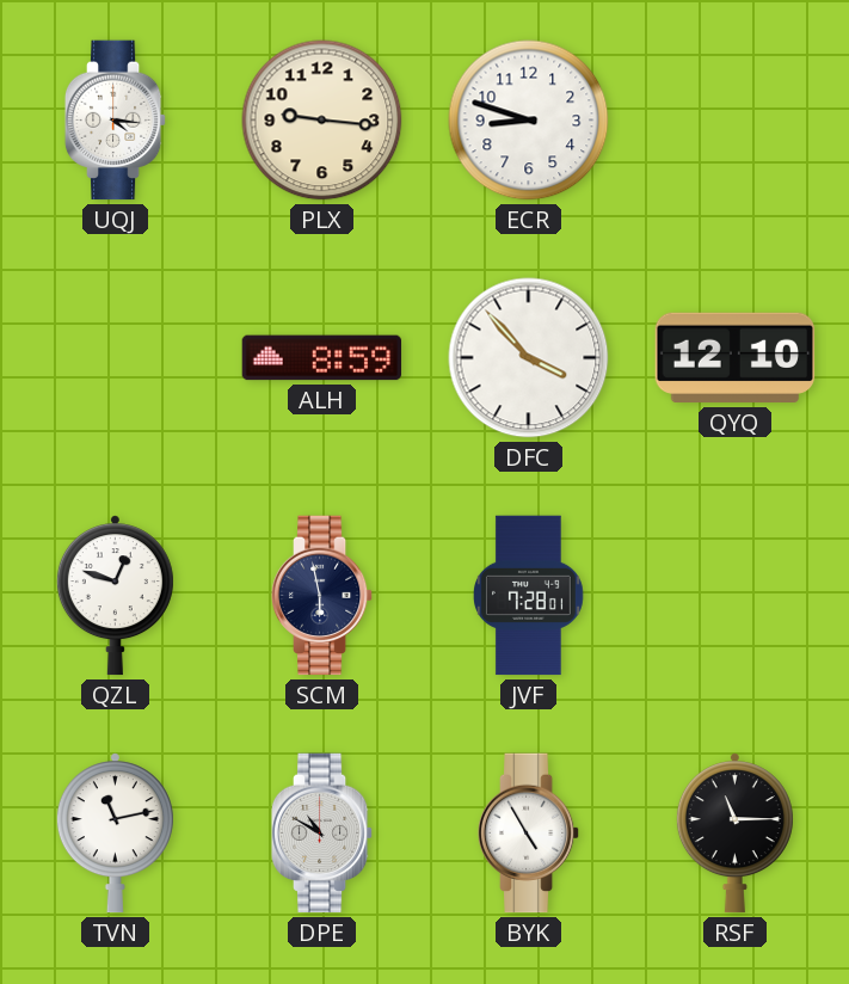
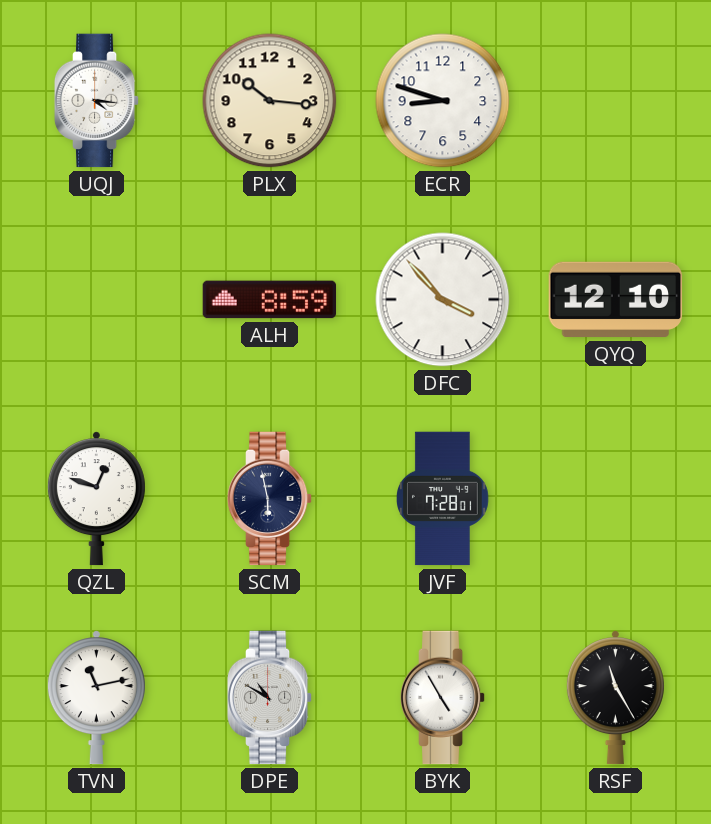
PLX: 9:16 -> 10:16
RSF: 11:15 -> 11:25
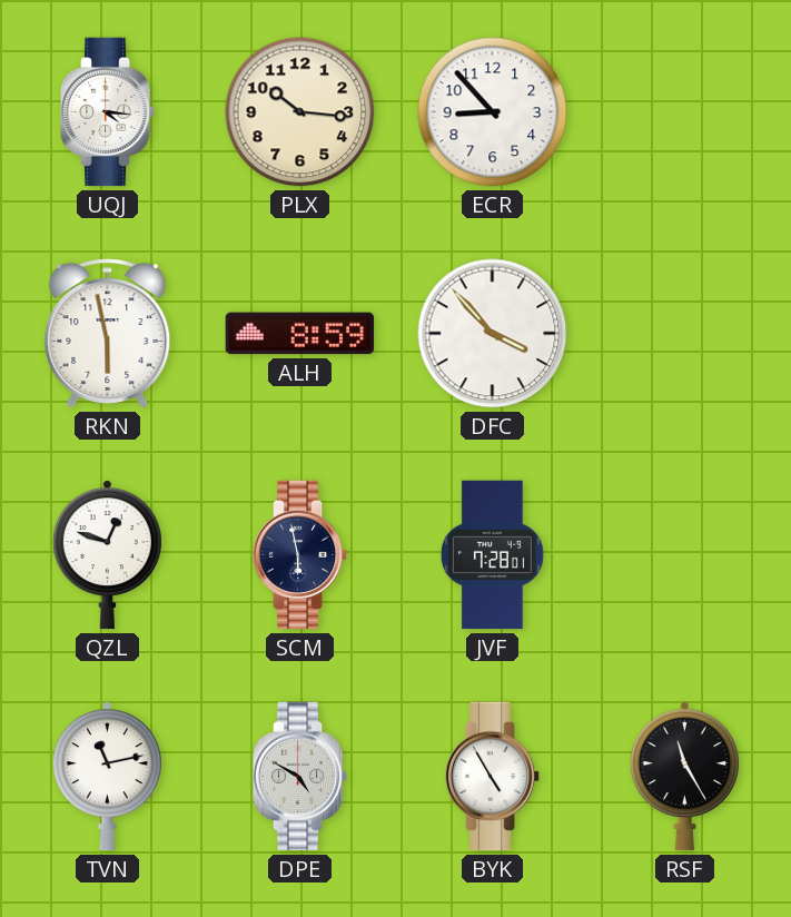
ECR: 8:48 -> 8:53
RKN: none -> 5:58
QYQ: 12:10 -> none
DPE: 10:50 -> 4:50
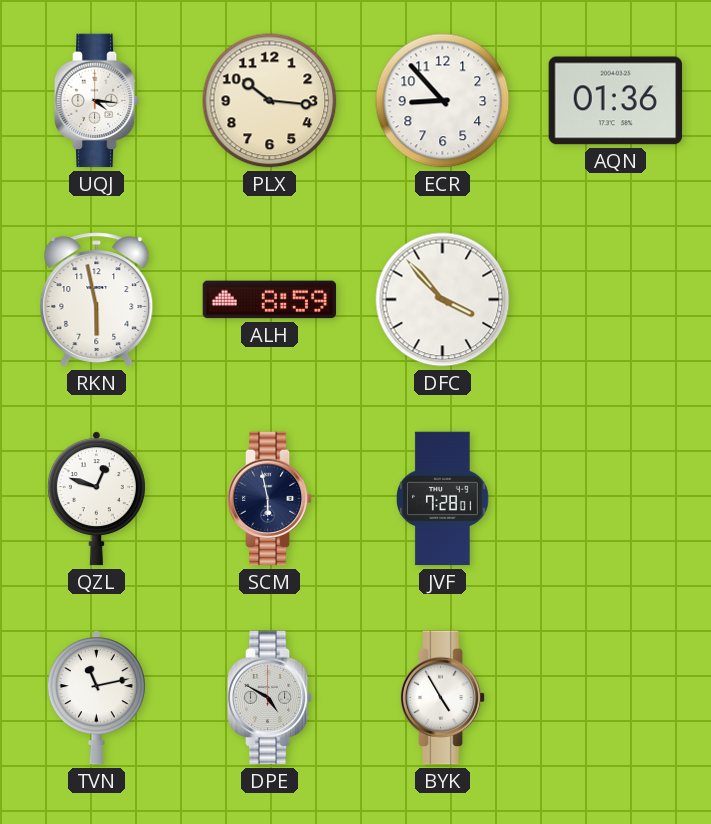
AQN: none -> 01:36
RSF: 11:25 -> none
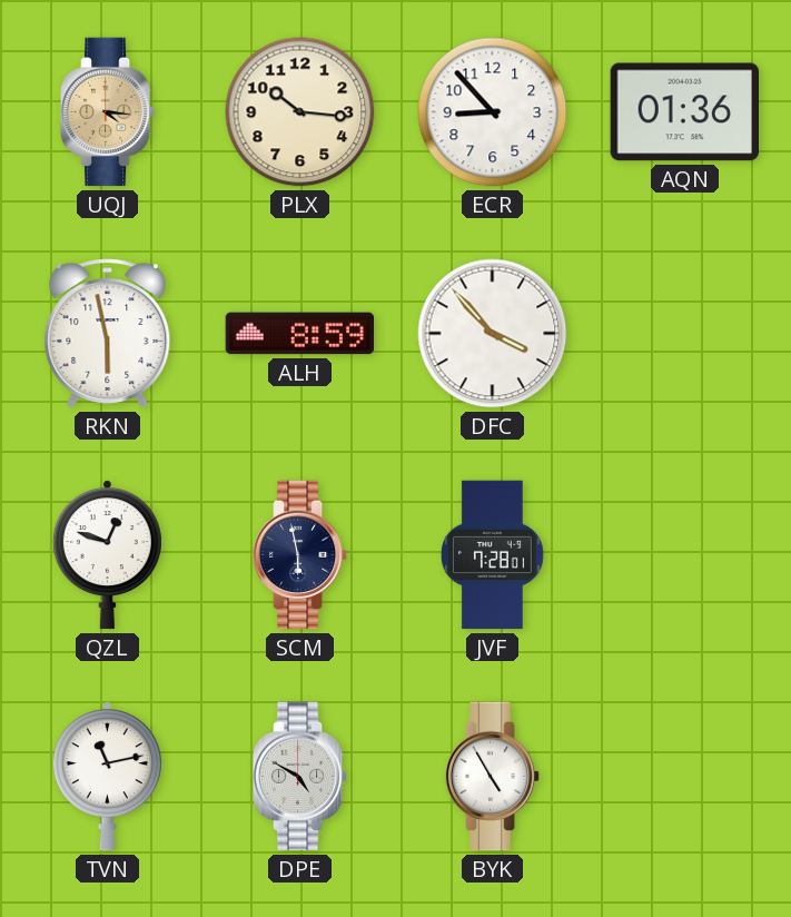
UQJ dial: white -> champagne
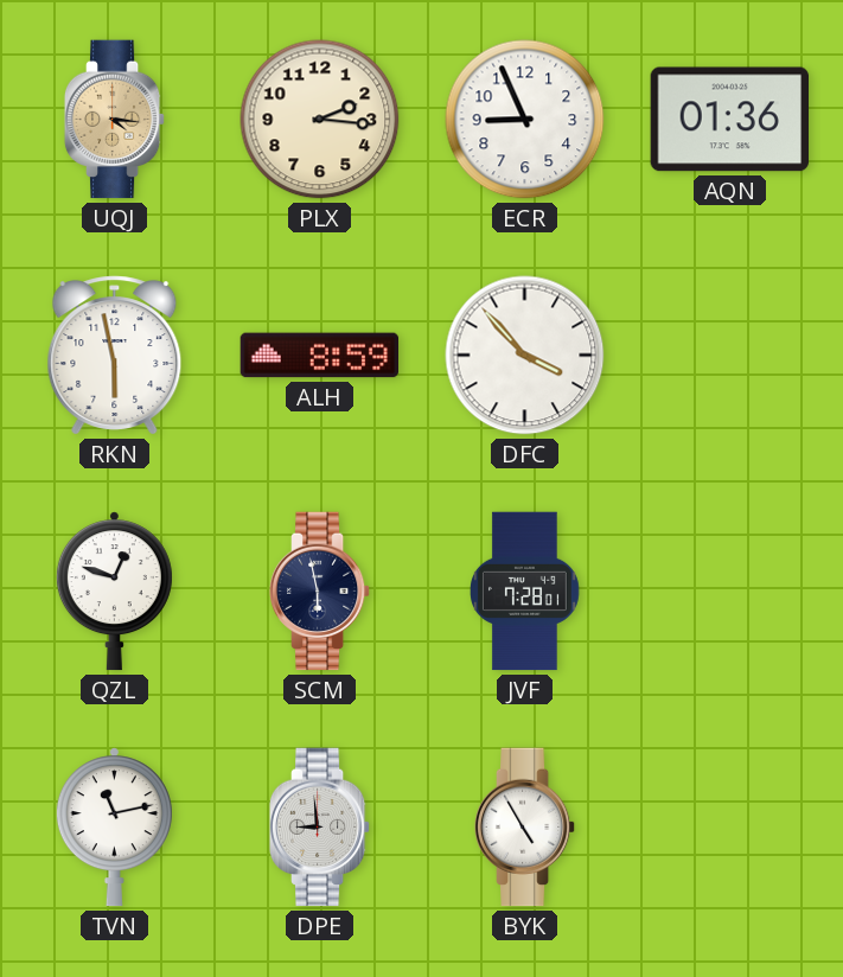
PLX: 10:16 -> 2:16
ECR: 8:53 -> 8:56
DPE: 4:50 -> 8:59
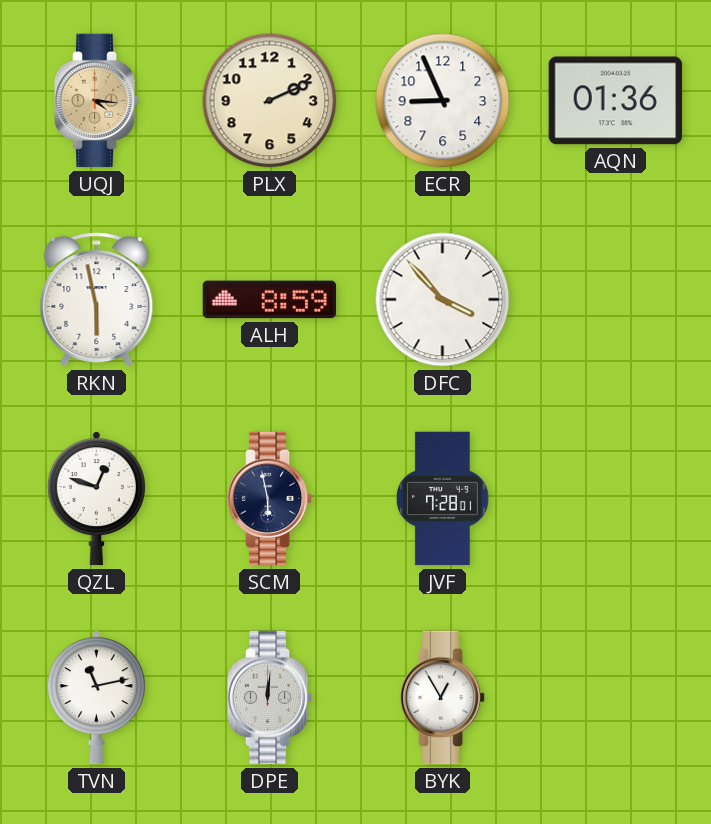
PLX: 2:16 -> 2:11
DPE: 8:59 -> 12:01
BYK: 4:55 -> 12:55
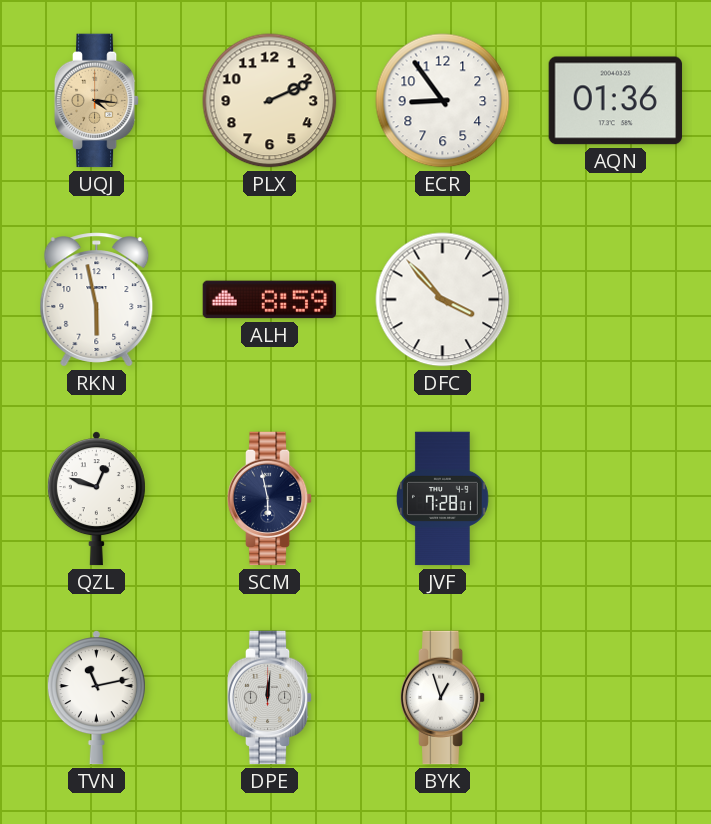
ECR: 8:56 -> 8:54
BYK: 12:55 -> 12:57
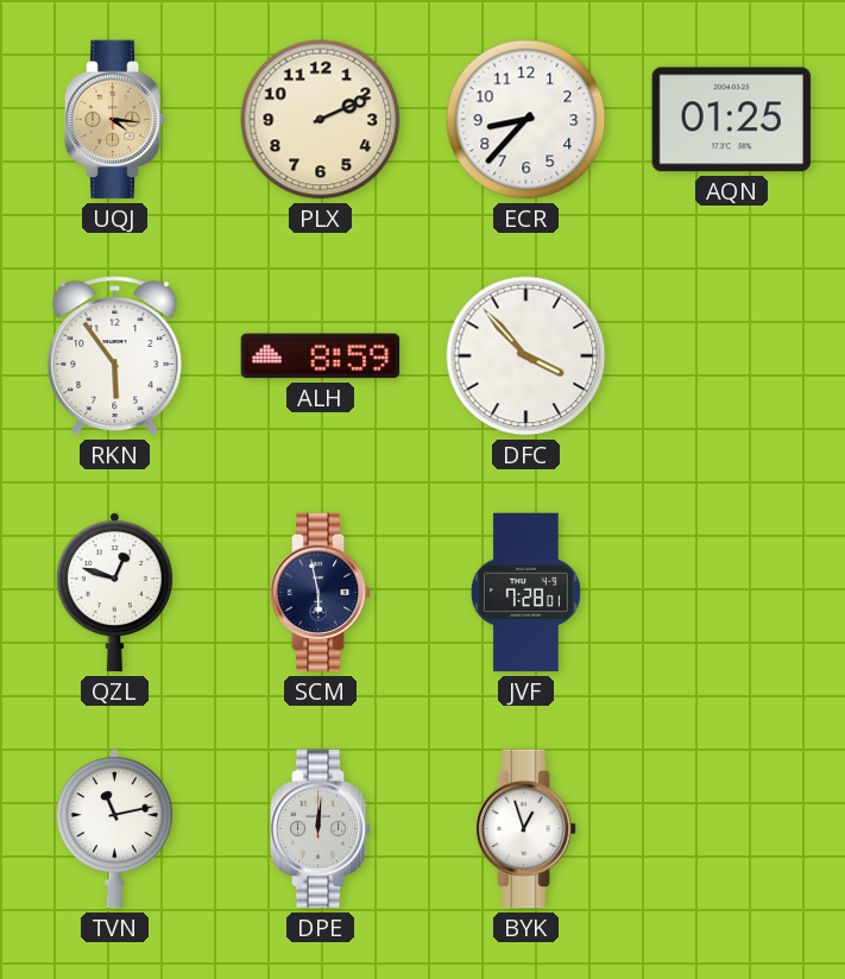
ECR: 8:54 -> 8:37
AQN: 01:36 -> 01:25
RKN: 5:58 -> 5:54
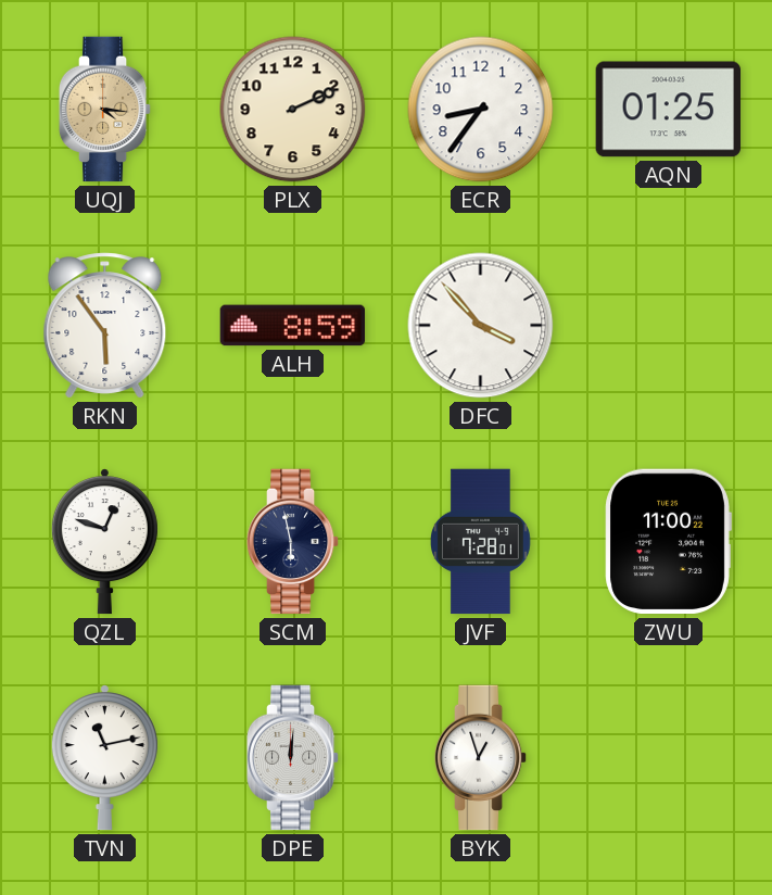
ECR: 8:37 -> 8:36
ZWU: none -> 11:00
